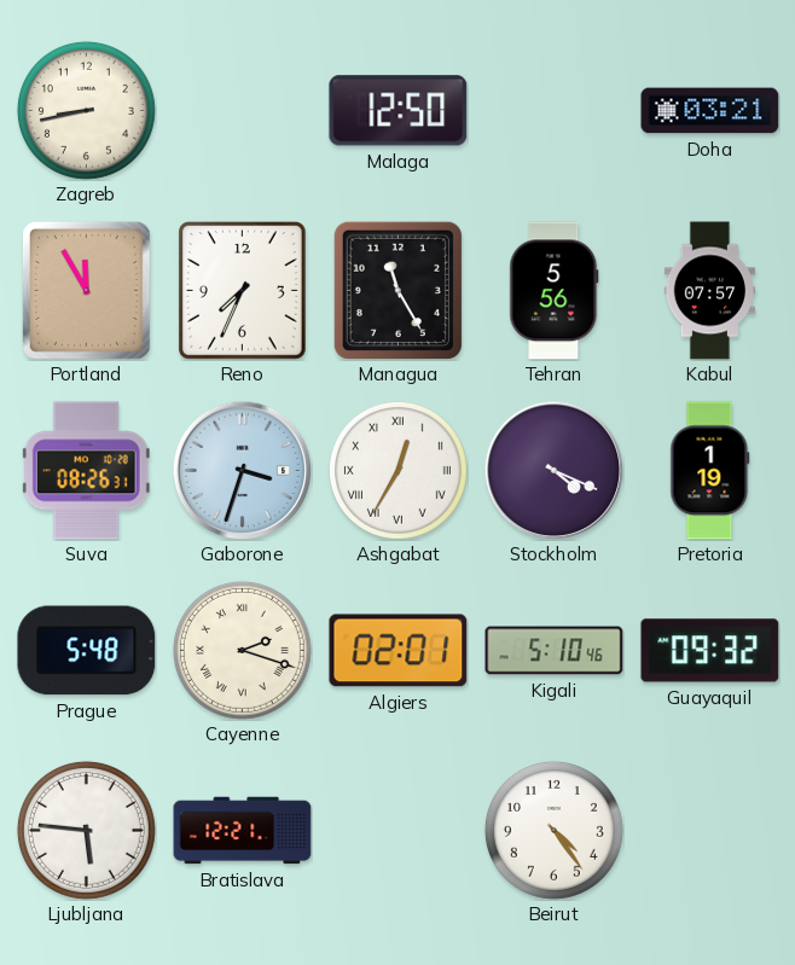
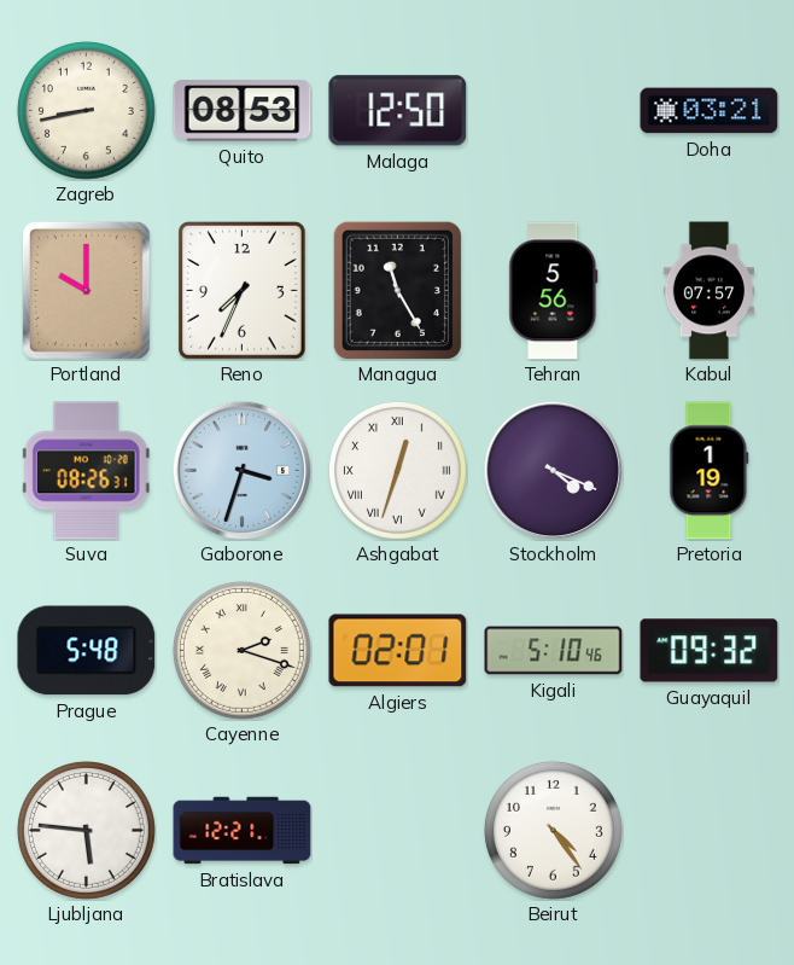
Quito: none -> 08:53
Portland: 11:55 -> 10:00
Ashgabat: 12:35 -> 12:33
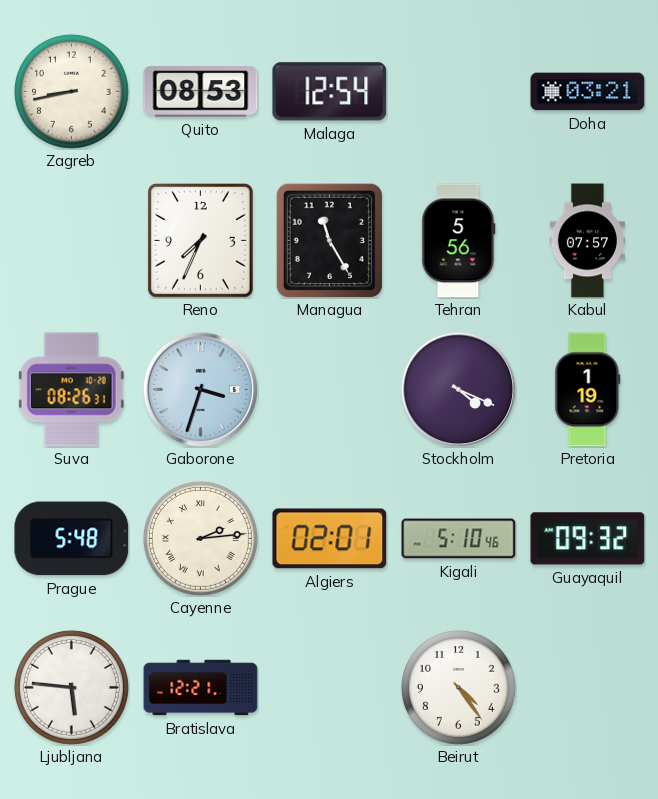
Malaga: 12:50 -> 12:54
Portland: 10:00 -> none
Ashgabat: 12:33 -> none
Cayenne: 2:18 -> 2:14
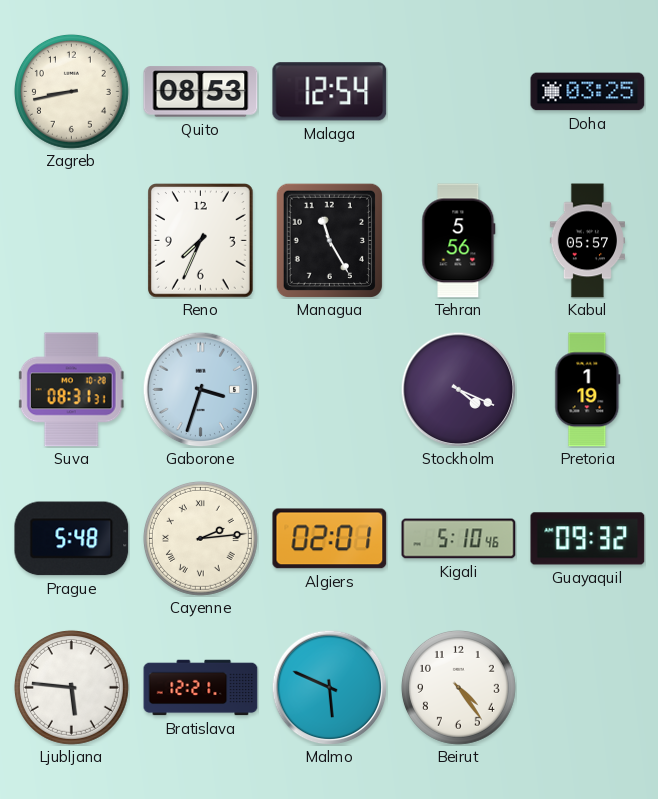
Doha: 03:21 -> 03:25
Kabul: 07:57 -> 05:57
Suva: 08:26 -> 08:31
Malmo: none -> 5:49
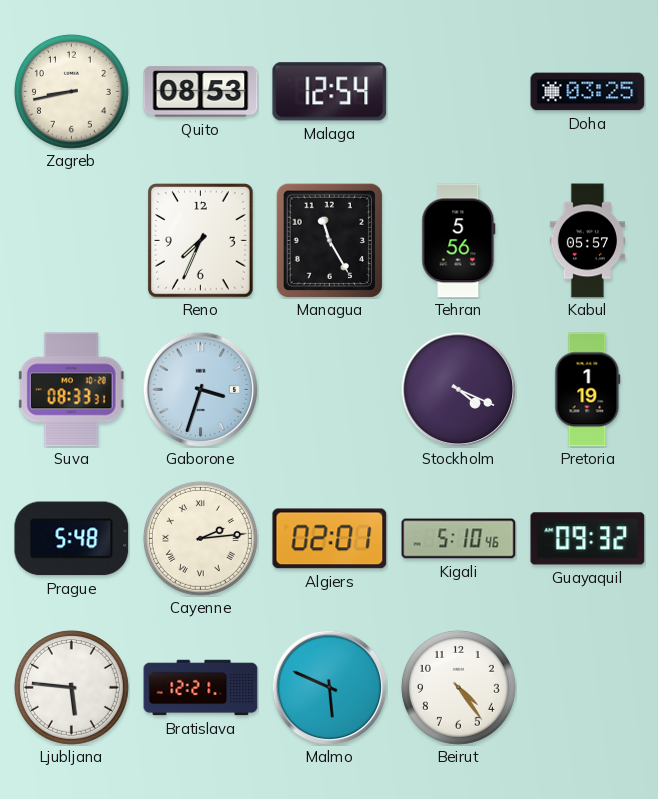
Suva: 08:31 -> 08:33
